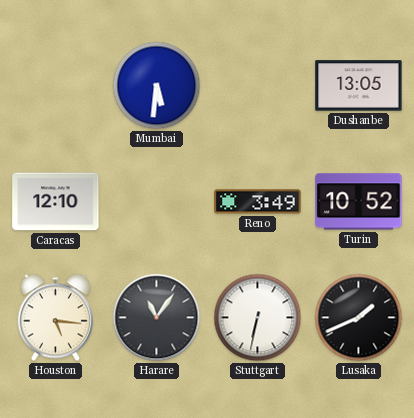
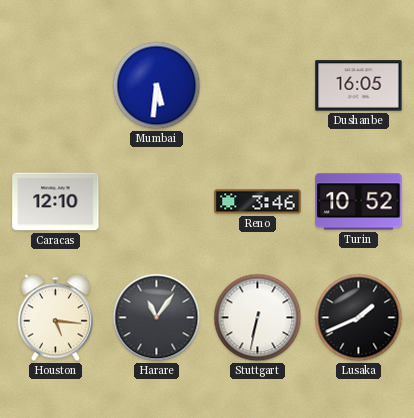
Dushanbe: 13:05 -> 16:05
Reno: 3:49 -> 3:46
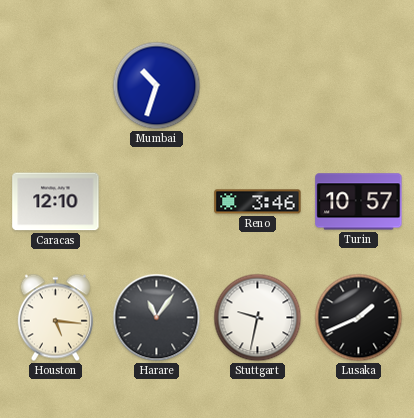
Mumbai: 5:31 -> 10:33
Dushanbe: 16:05 -> none
Turin: 10:52 -> 10:57
Stuttgart: 6:32 -> 9:32
